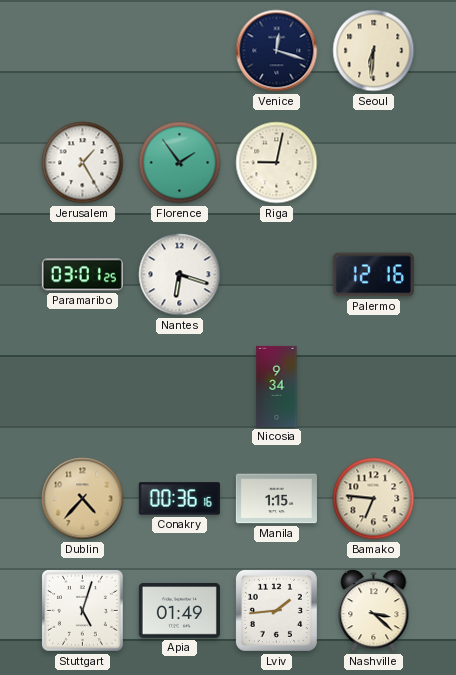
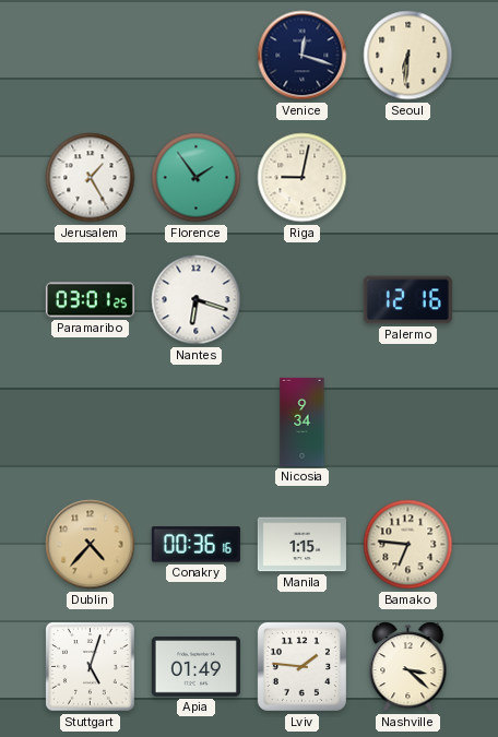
Lviv: 1:44 -> 1:46
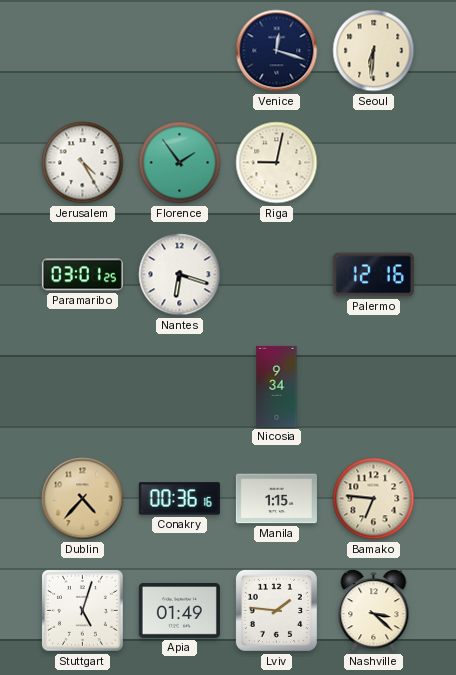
Jerusalem: 1:25 -> 4:25
